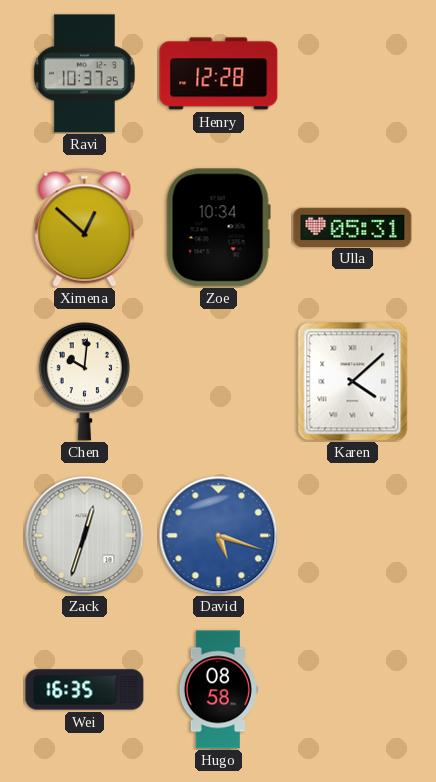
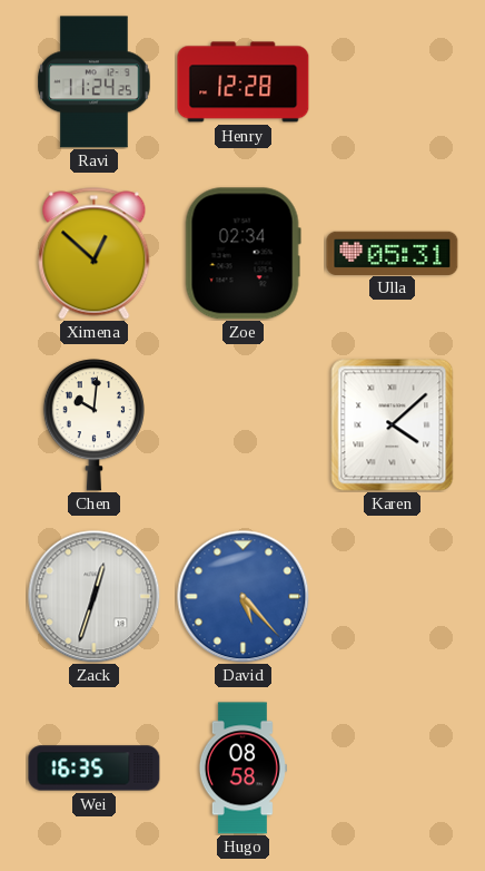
Ravi: 10:37 -> 11:24
Zoe: 10:34 -> 02:34
David: 5:18 -> 5:23
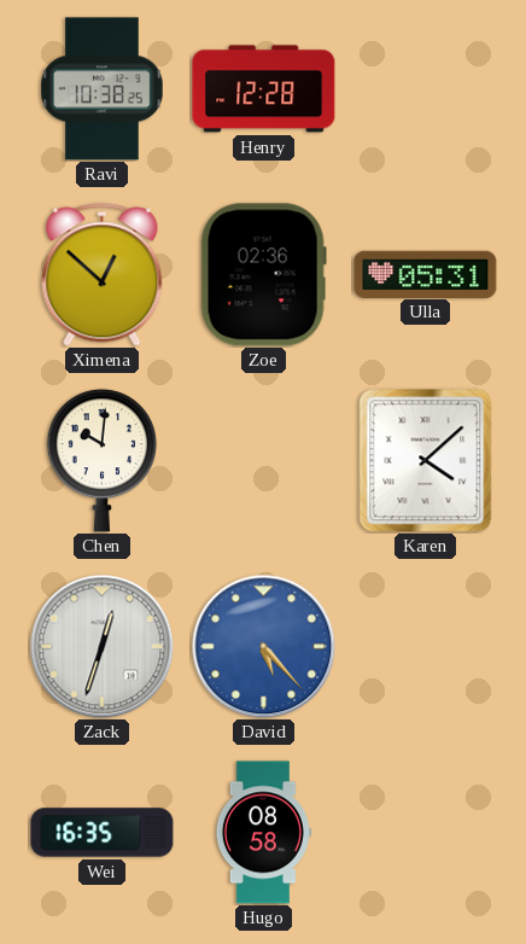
Ravi: 11:24 -> 10:38
Zoe: 02:34 -> 02:36
